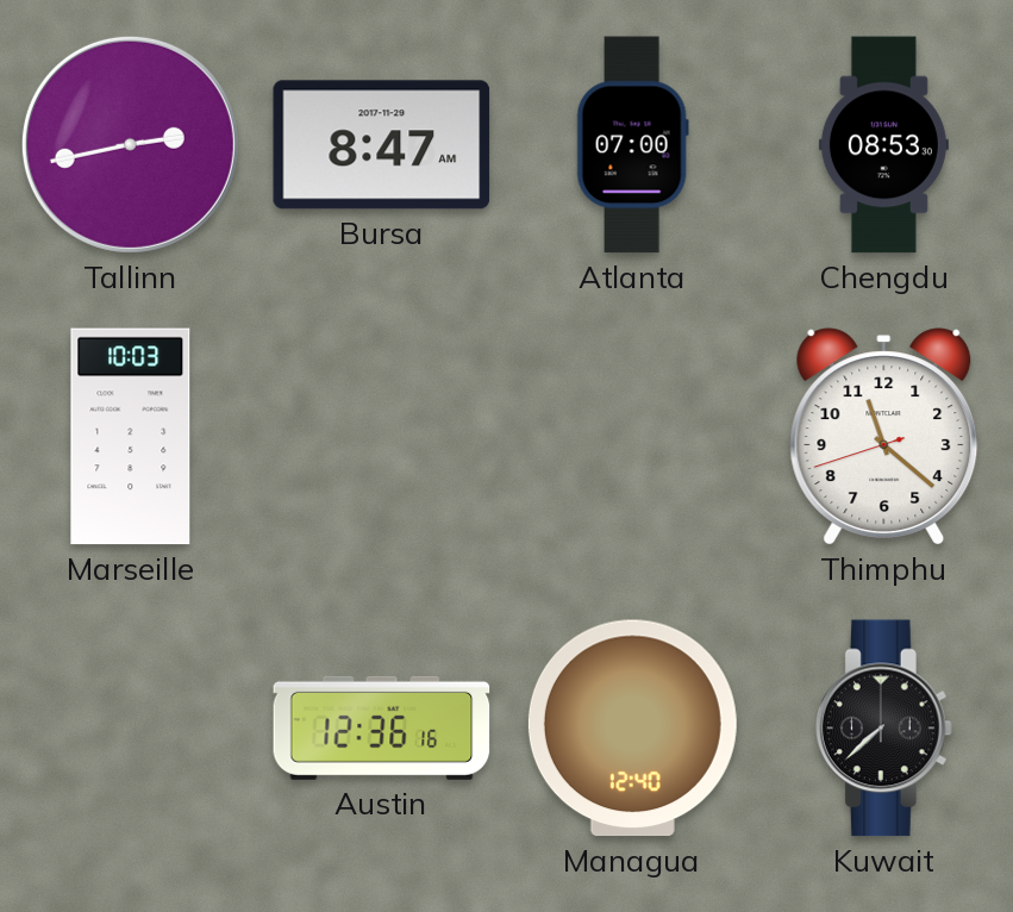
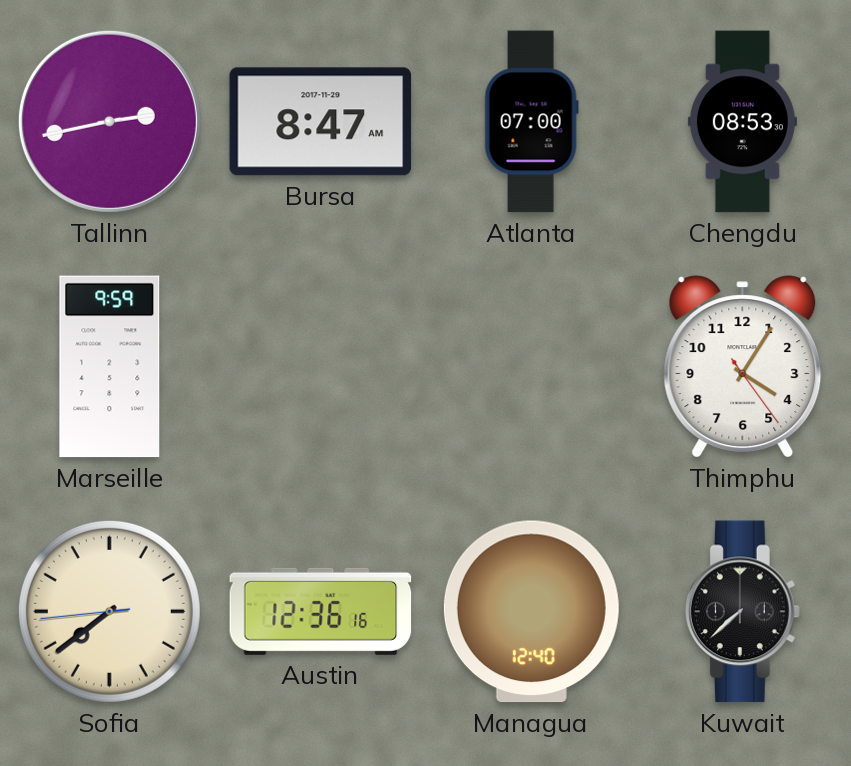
Marseille: 10:03 -> 9:59
Thimphu: 11:21 -> 4:05
Sofia: none -> 7:38
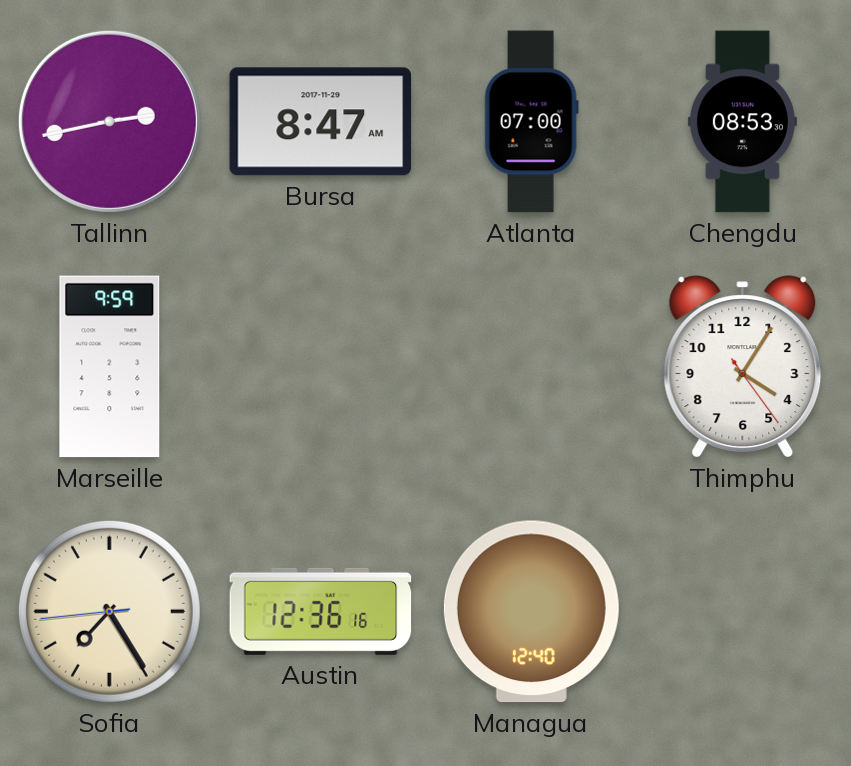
Sofia: 7:38 -> 7:24
Kuwait: 7:38 -> none
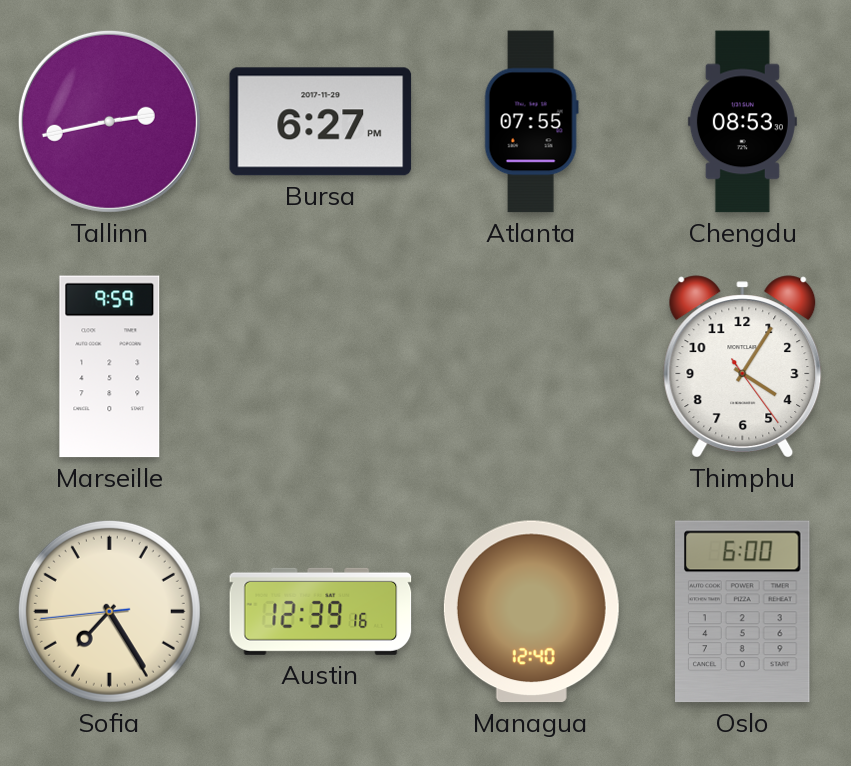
Bursa: 8:47 -> 6:27
Atlanta: 07:00 -> 07:55
Austin: 12:36 -> 12:39
Oslo: none -> 6:00
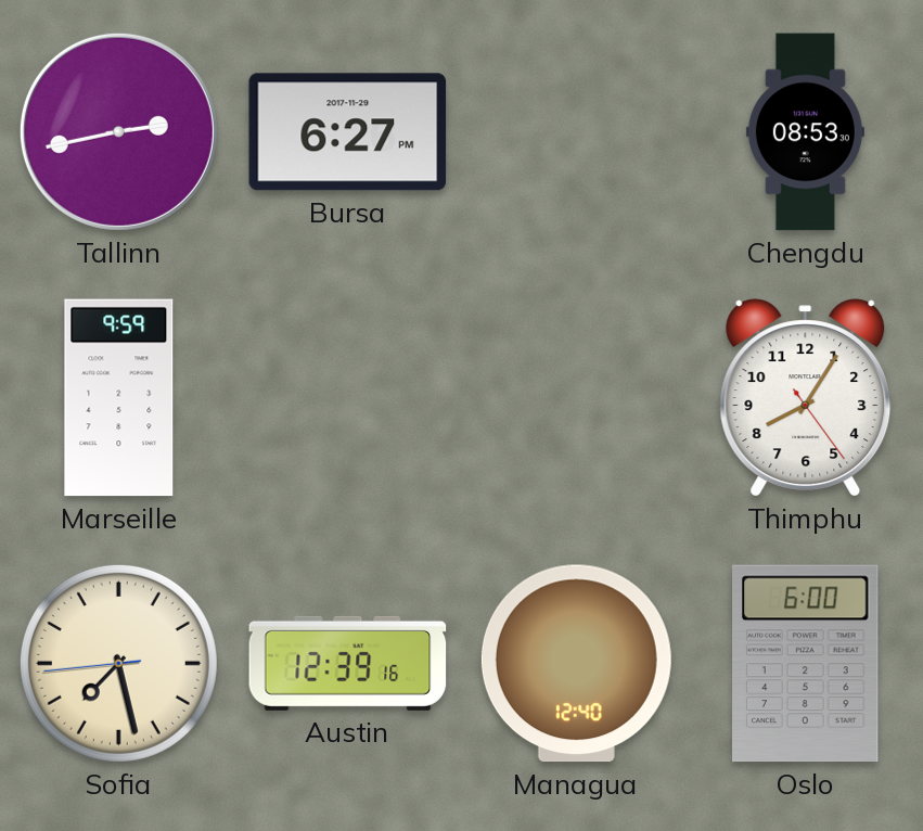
Atlanta: 07:55 -> none
Thimphu: 4:05 -> 8:05
Sofia: 7:24 -> 7:27
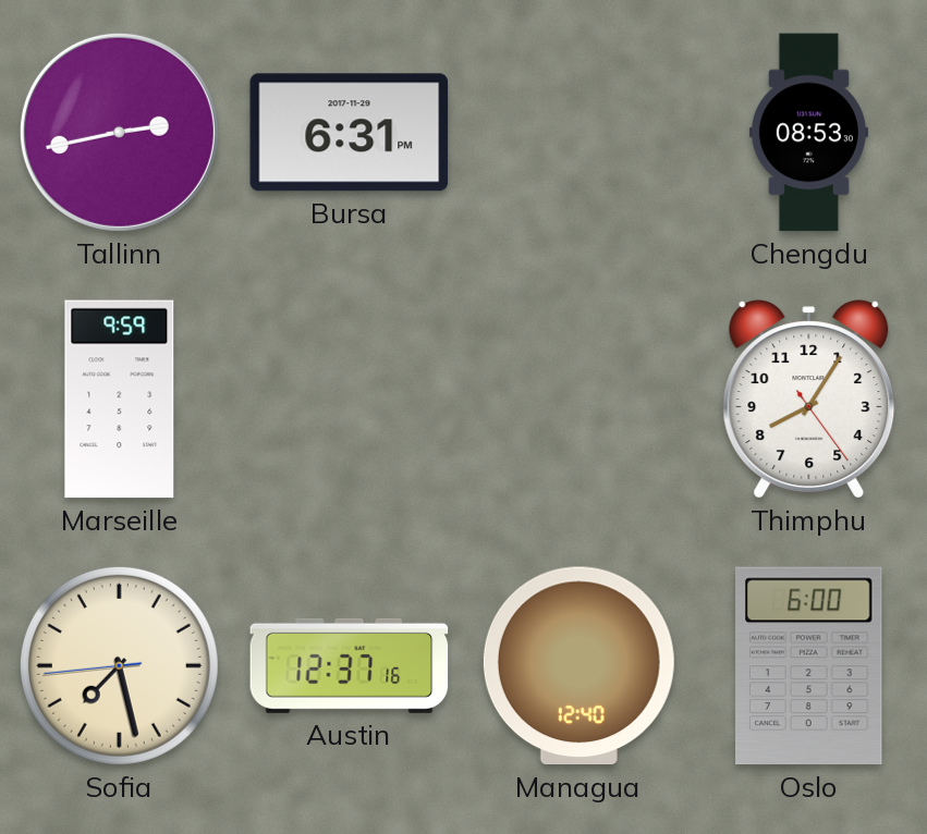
Bursa: 6:27 -> 6:31
Austin: 12:39 -> 12:37
